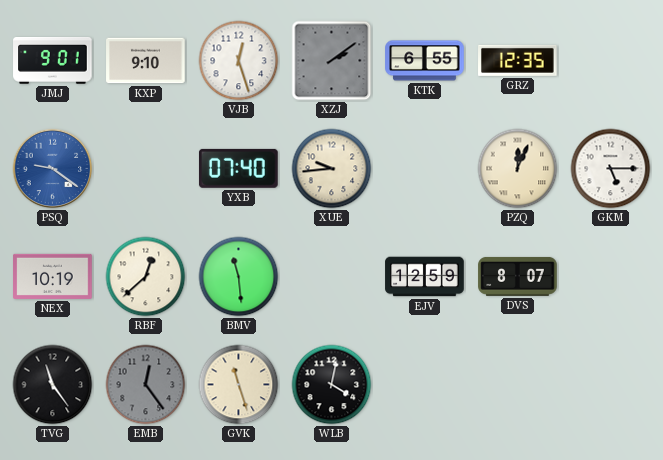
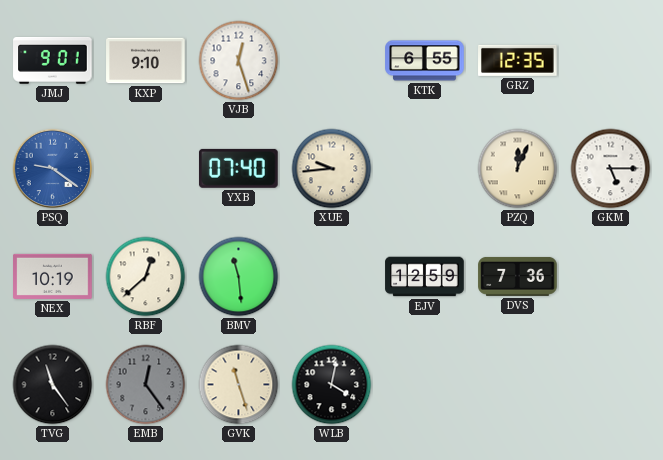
XZJ: 2:09 -> none
DVS: 8:07 -> 7:36
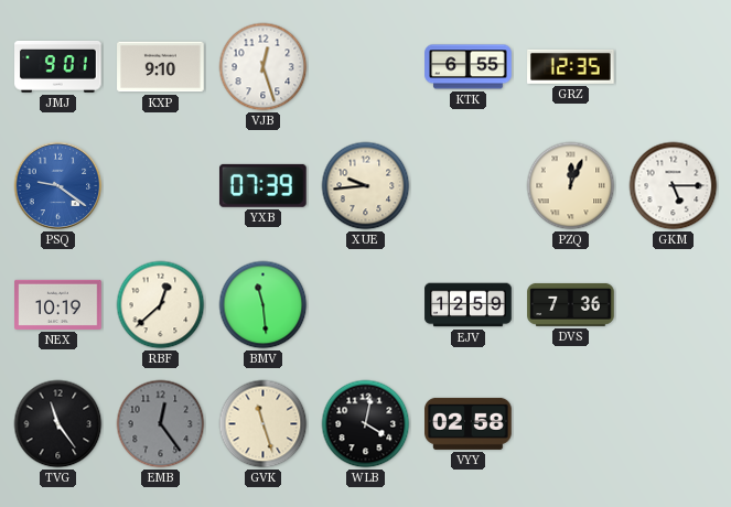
YXB: 07:40 -> 07:39
VYY: none -> 02:58
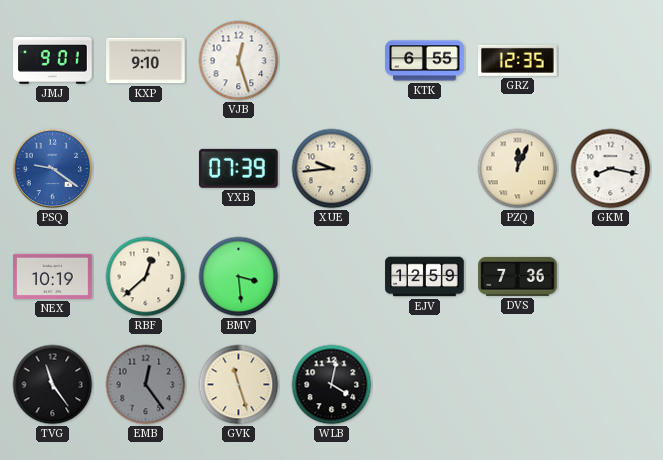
GKM: 5:15 -> 8:17
BMV: 11:29 -> 3:29
VYY: 02:58 -> none
